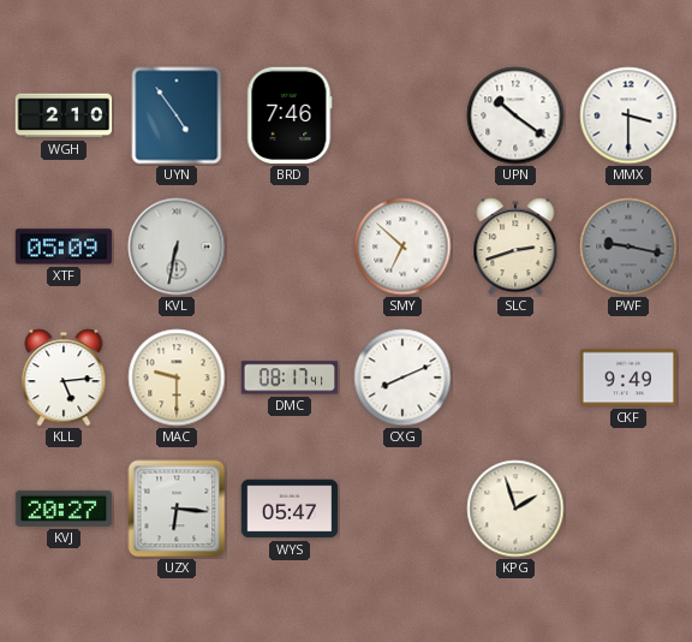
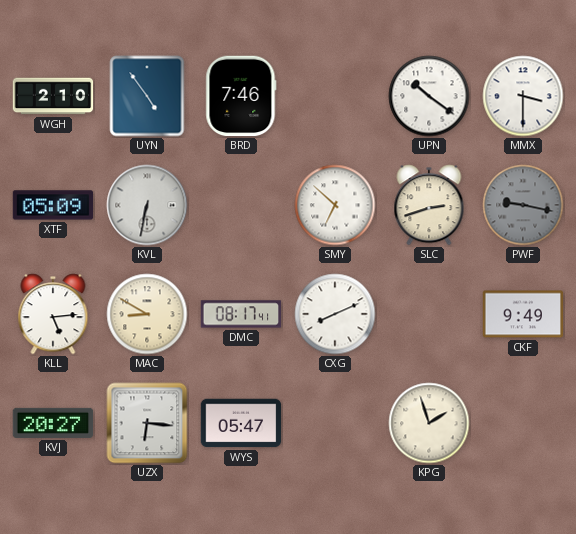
MAC: 9:30 -> 8:50
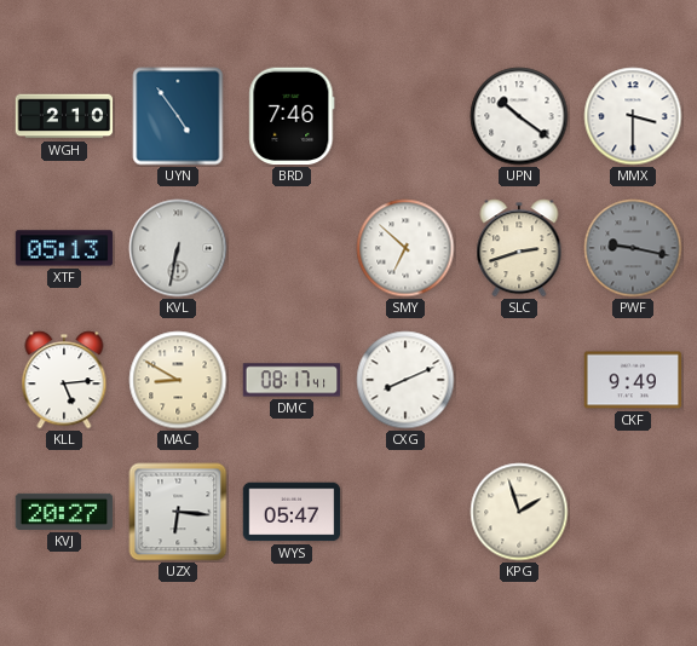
XTF: 05:09 -> 05:13
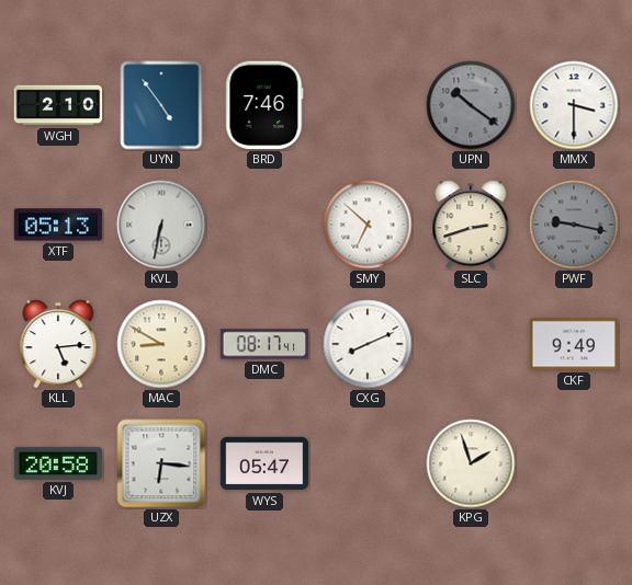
UPN dial: white -> grey
KVJ: 20:27 -> 20:58
